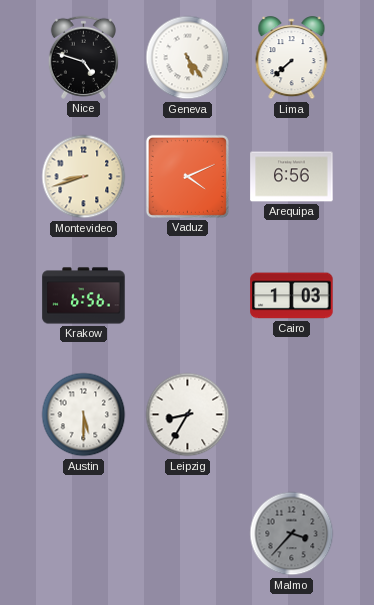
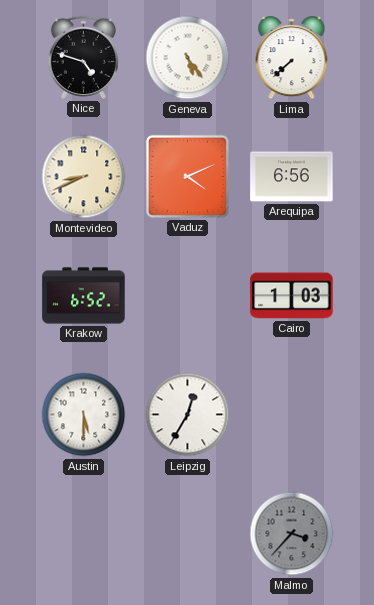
Montevideo: 8:42 -> 8:41
Krakow: 6:56 -> 6:52
Leipzig: 8:35 -> 12:35
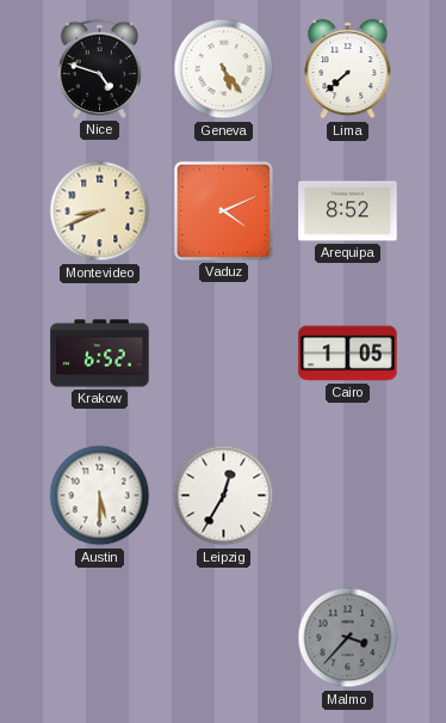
Arequipa: 6:56 -> 8:52
Cairo: 1:03 -> 1:05
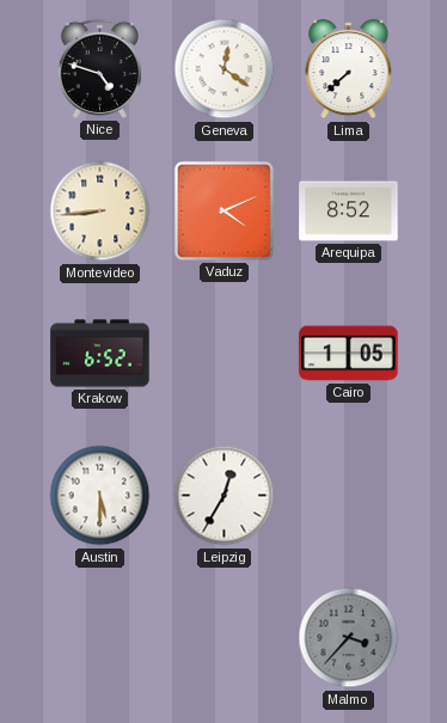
Geneva: 5:24 -> 12:21
Montevideo: 8:41 -> 8:44
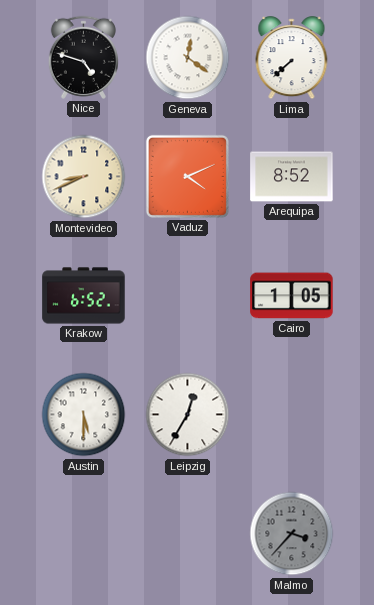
Montevideo: 8:44 -> 8:41
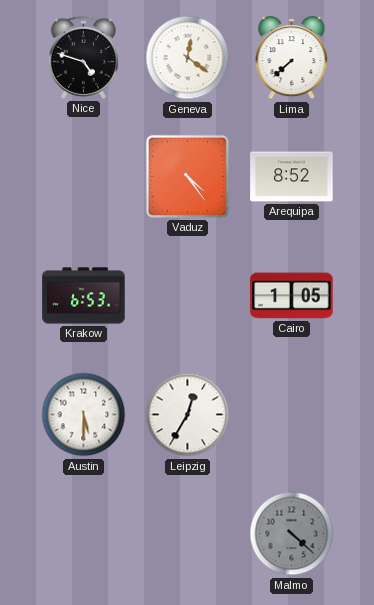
Montevideo: 8:41 -> none
Vaduz: 4:11 -> 4:24
Krakow: 6:52 -> 6:53
Malmo: 3:37 -> 4:22
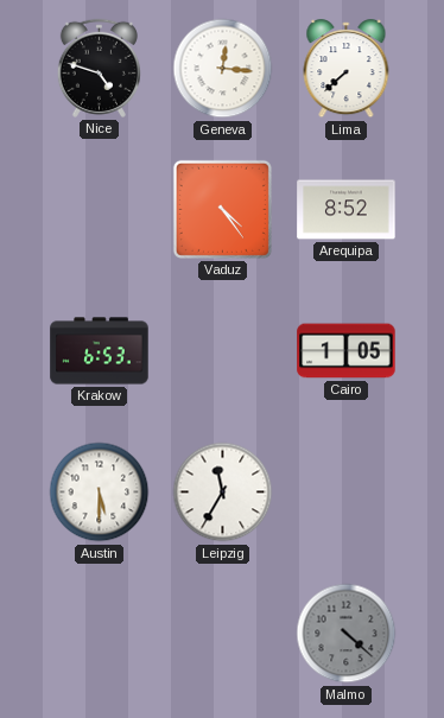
Geneva: 12:21 -> 12:16
Leipzig: 12:35 -> 11:35
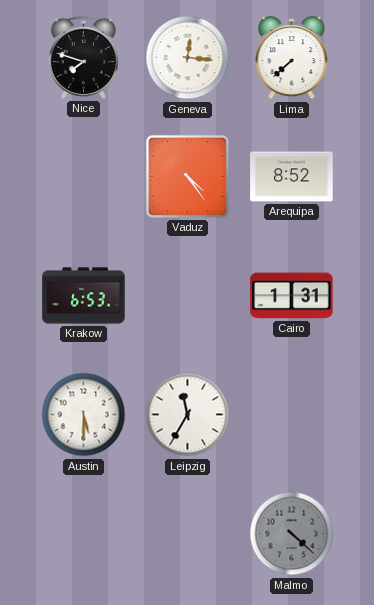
Nice: 4:48 -> 7:48
Cairo: 1:05 -> 1:31
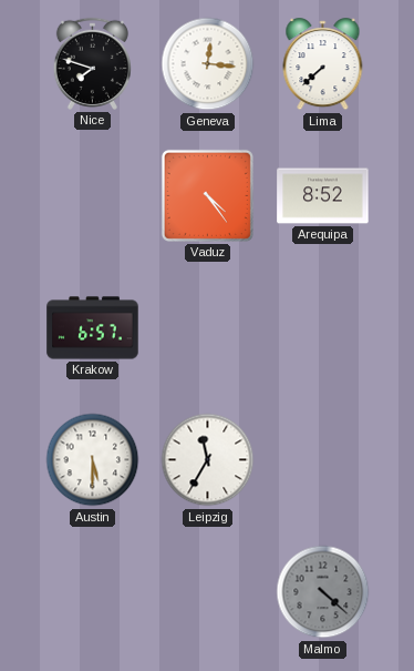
Krakow: 6:53 -> 6:57
Cairo: 1:31 -> none
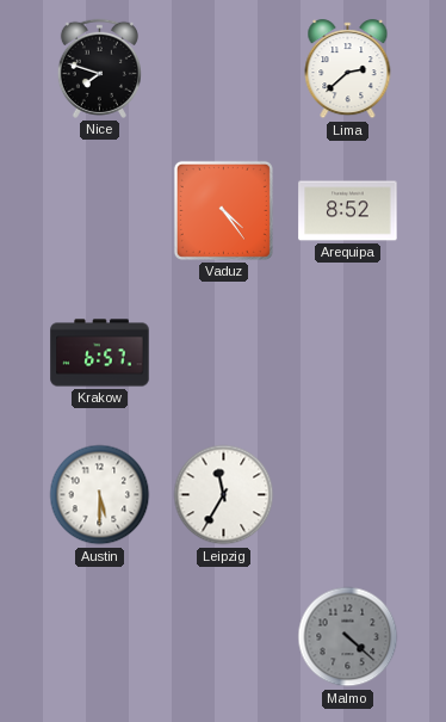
Geneva: 12:16 -> none
Lima: 7:38 -> 2:38
